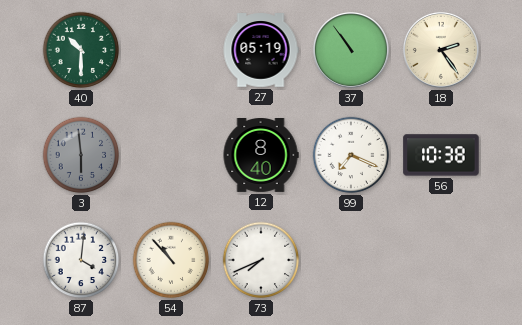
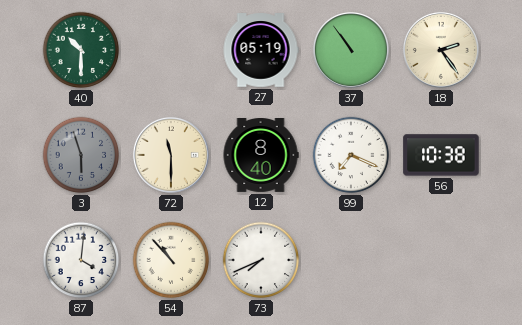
3: 5:59 -> 5:57
72: none -> 11:30
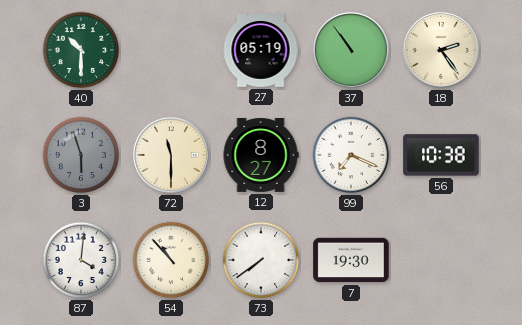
12: 8:40 -> 8:27
73: 7:41 -> 7:39
7: none -> 19:30
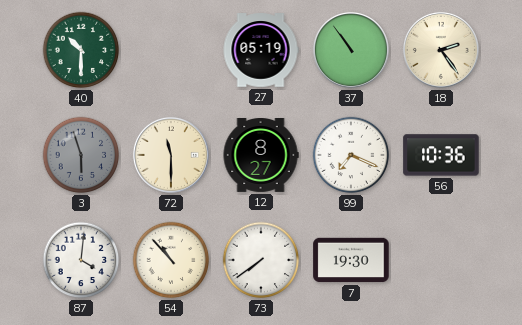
56: 10:38 -> 10:36
